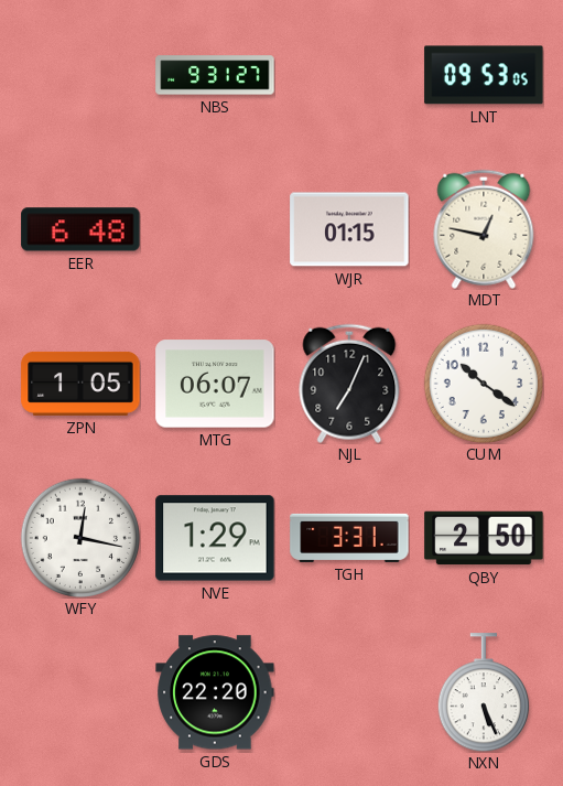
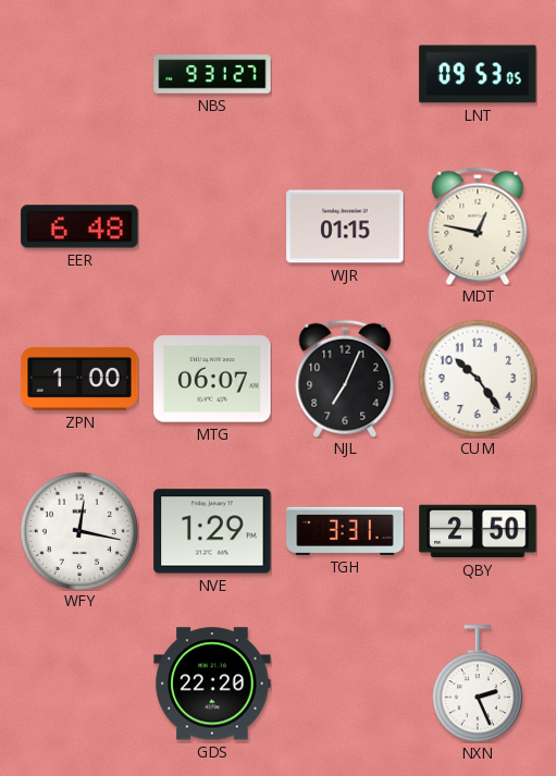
ZPN: 1:05 -> 1:00
CUM: 10:21 -> 10:24
NXN: 5:26 -> 2:26
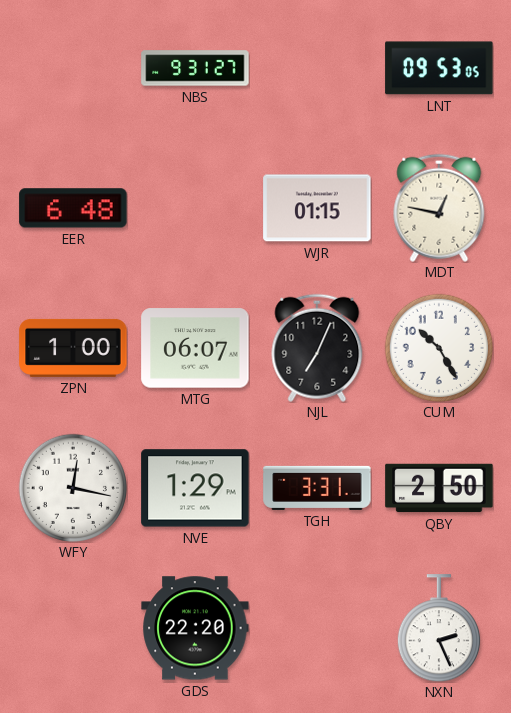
CUM: 10:24 -> 10:25
